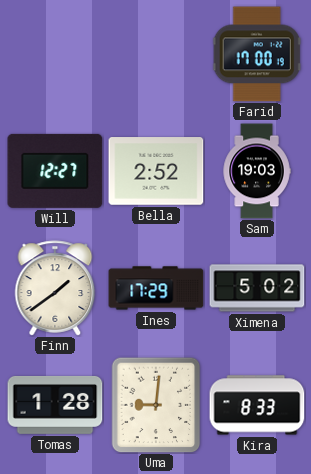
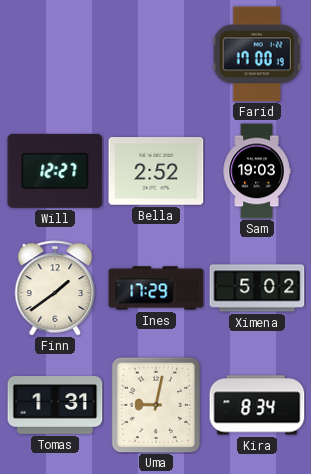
Tomas: 1:28 -> 1:31
Uma: 9:01 -> 9:02
Kira: 8:33 -> 8:34
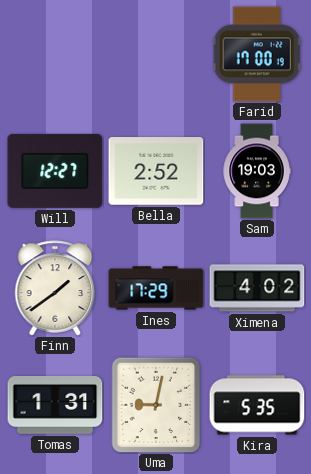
Ximena: 5:02 -> 4:02
Kira: 8:34 -> 5:35
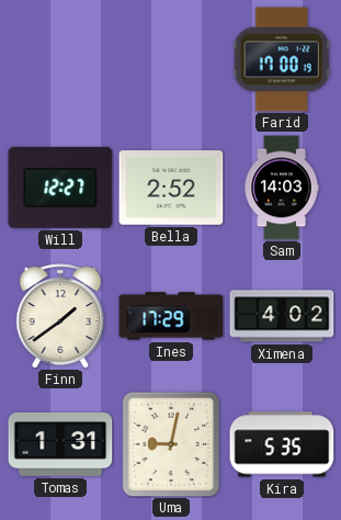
Sam: 19:03 -> 14:03
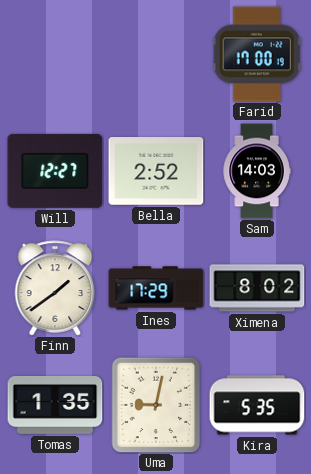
Ximena: 4:02 -> 8:02
Tomas: 1:31 -> 1:35
